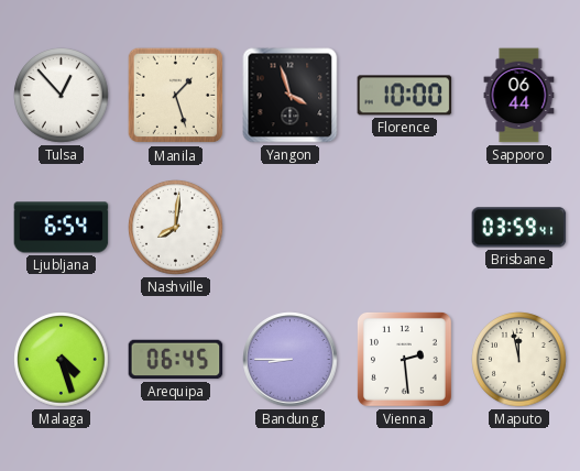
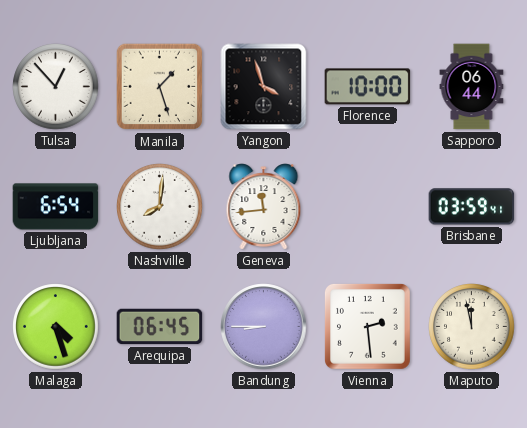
Geneva: none -> 11:44
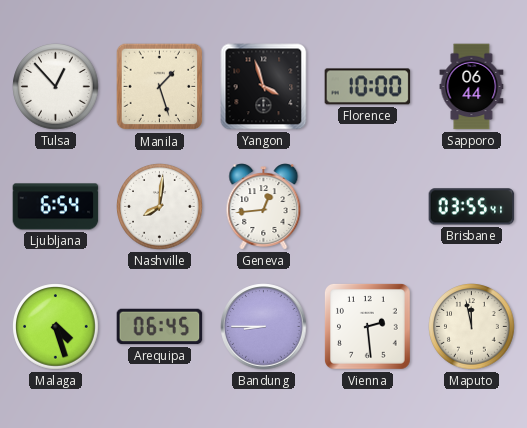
Geneva: 11:44 -> 12:44
Brisbane: 03:59 -> 03:55
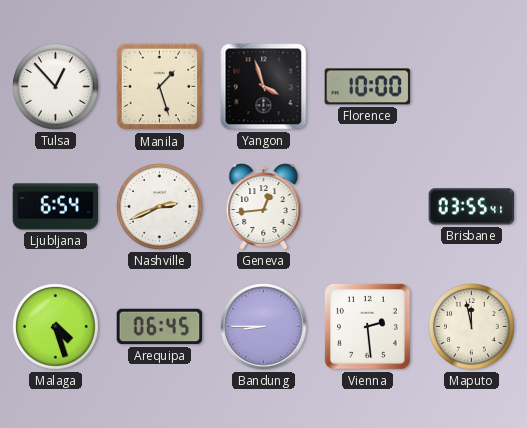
Sapporo: 06:44 -> none
Nashville: 8:01 -> 2:41
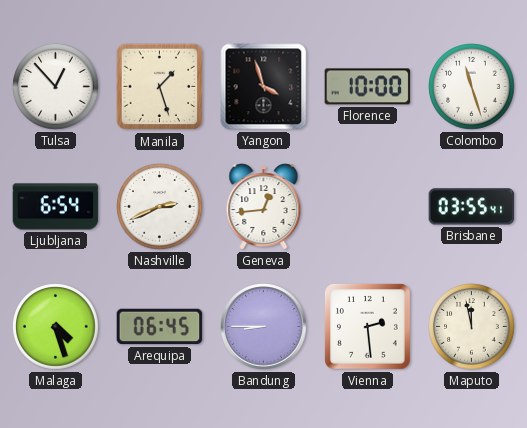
Colombo: none -> 11:27
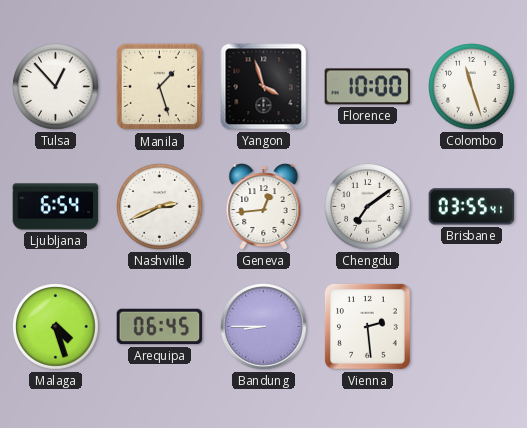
Chengdu: none -> 7:09
Maputo: 11:58 -> none
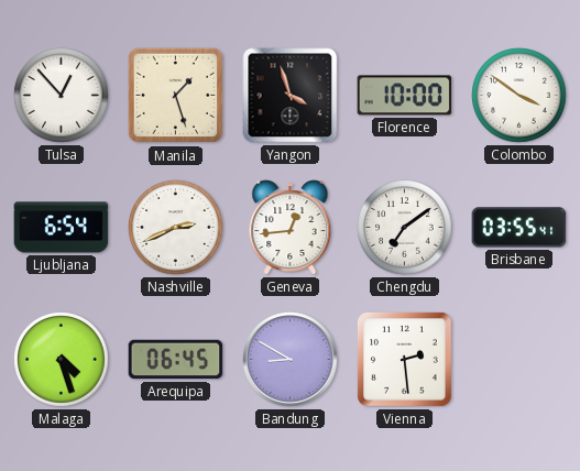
Colombo: 11:27 -> 3:51
Bandung: 8:45 -> 8:50
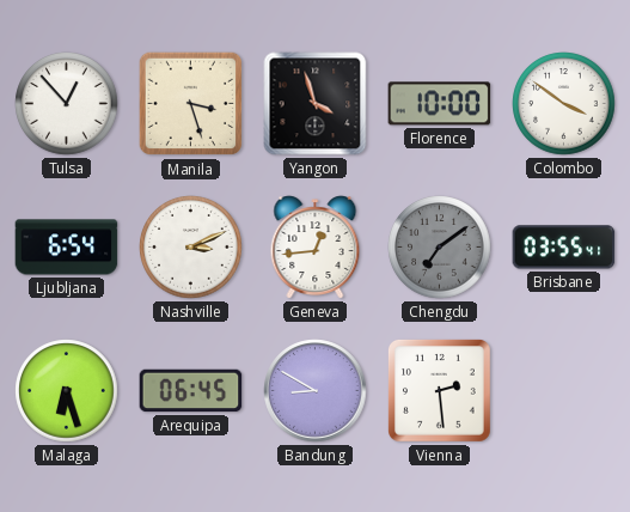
Manila: 1:27 -> 3:27
Nashville: 2:41 -> 3:11
Chengdu dial: white -> grey
Malaga: 4:27 -> 6:27
